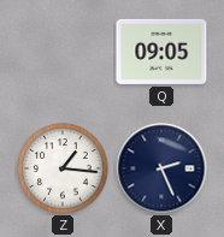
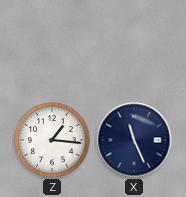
Q: 09:05 -> none
X: 2:26 -> 11:26
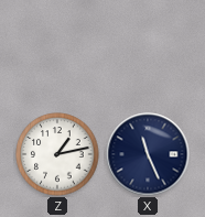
Z: 1:16 -> 1:13
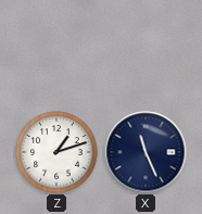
Z: 1:13 -> 1:12
